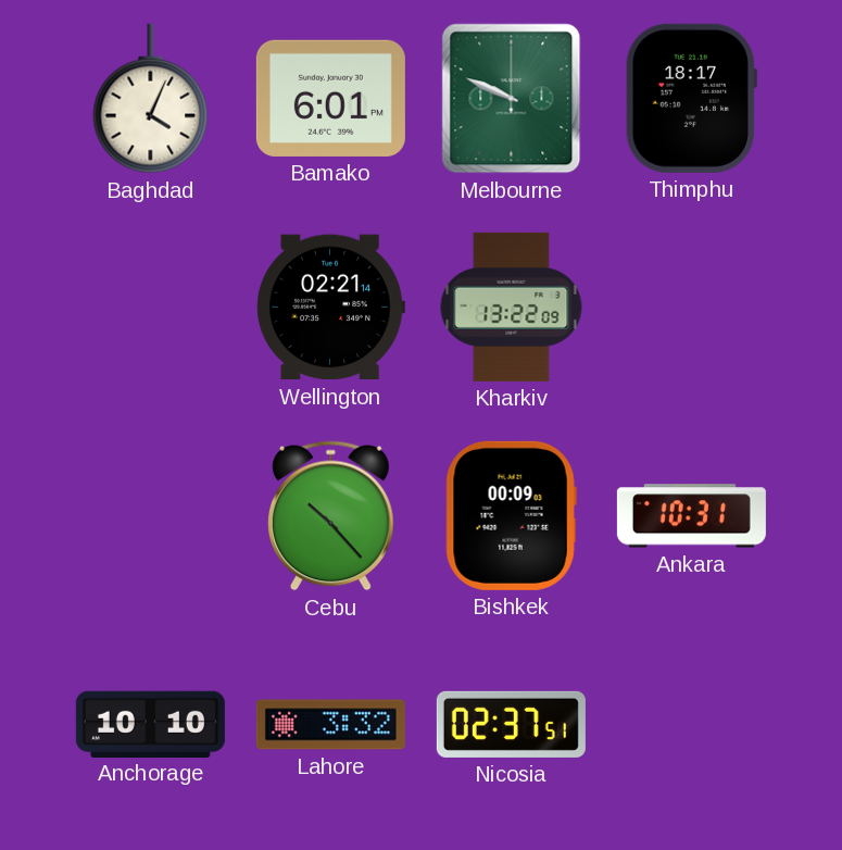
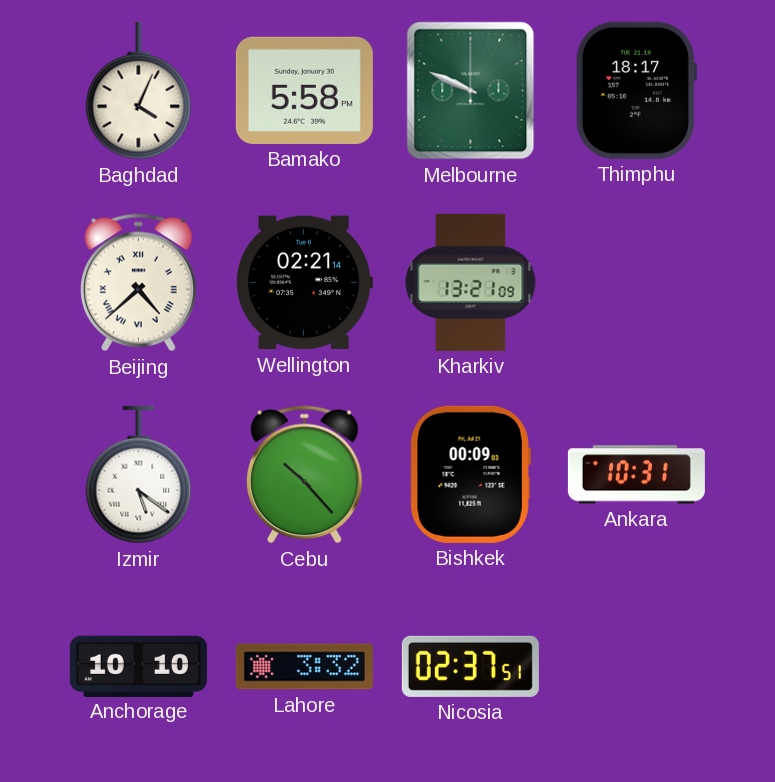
Bamako: 6:01 -> 5:58
Beijing: none -> 4:38
Kharkiv: 13:22 -> 13:21
Izmir: none -> 5:21
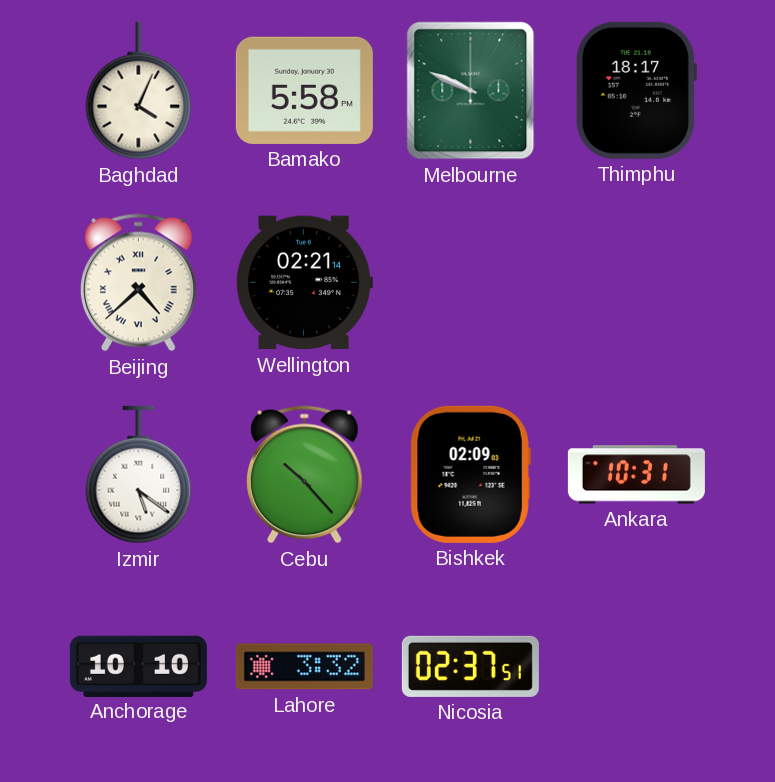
Kharkiv: 13:21 -> none
Bishkek: 00:09 -> 02:09
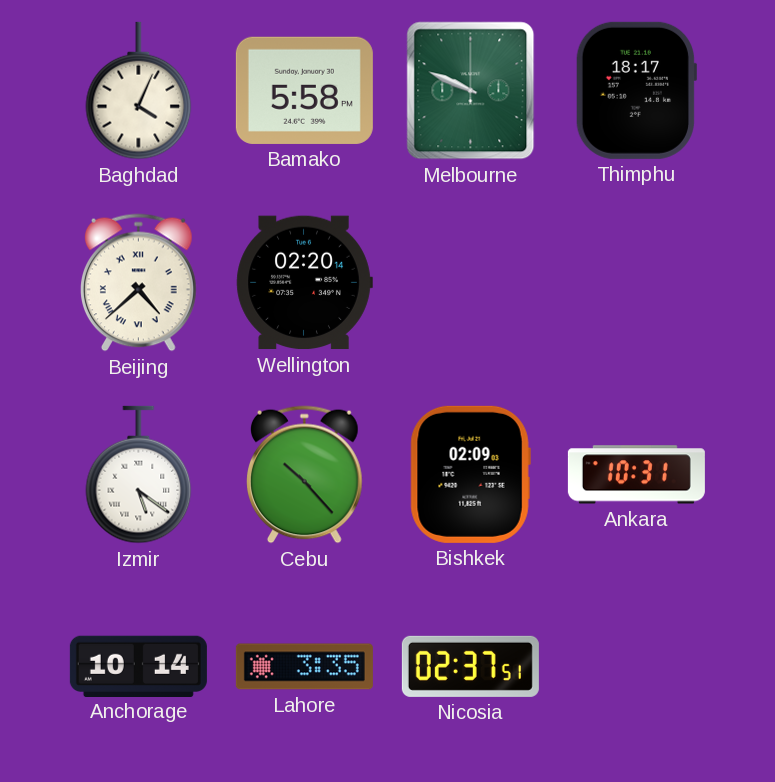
Wellington: 02:21 -> 02:20
Anchorage: 10:10 -> 10:14
Lahore: 3:32 -> 3:35
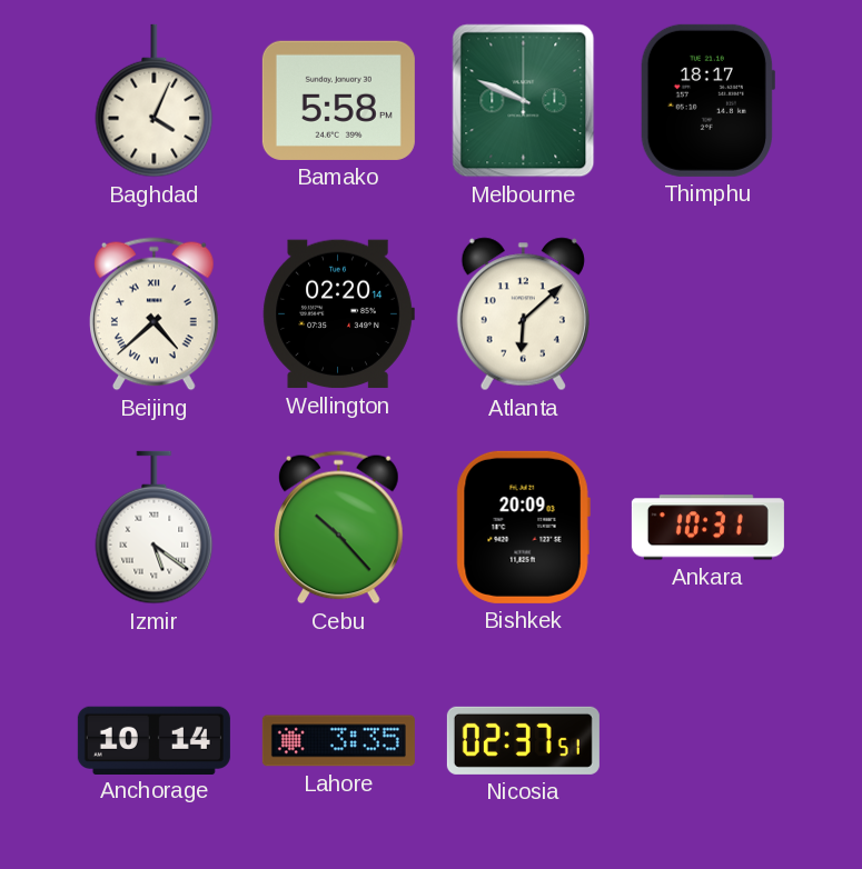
Atlanta: none -> 6:08
Bishkek: 02:09 -> 20:09
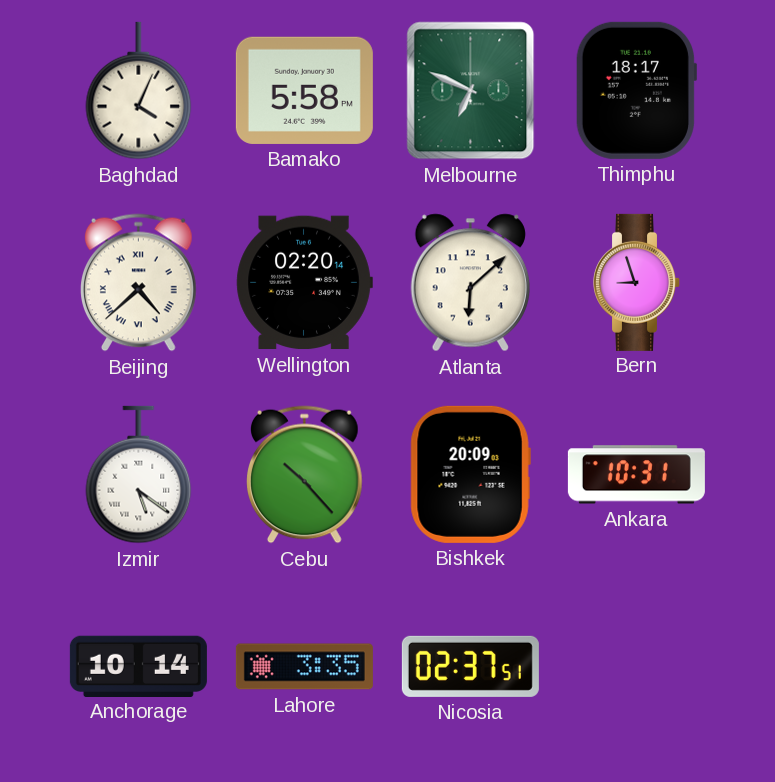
Melbourne: 9:49 -> 6:49
Bern: none -> 8:57
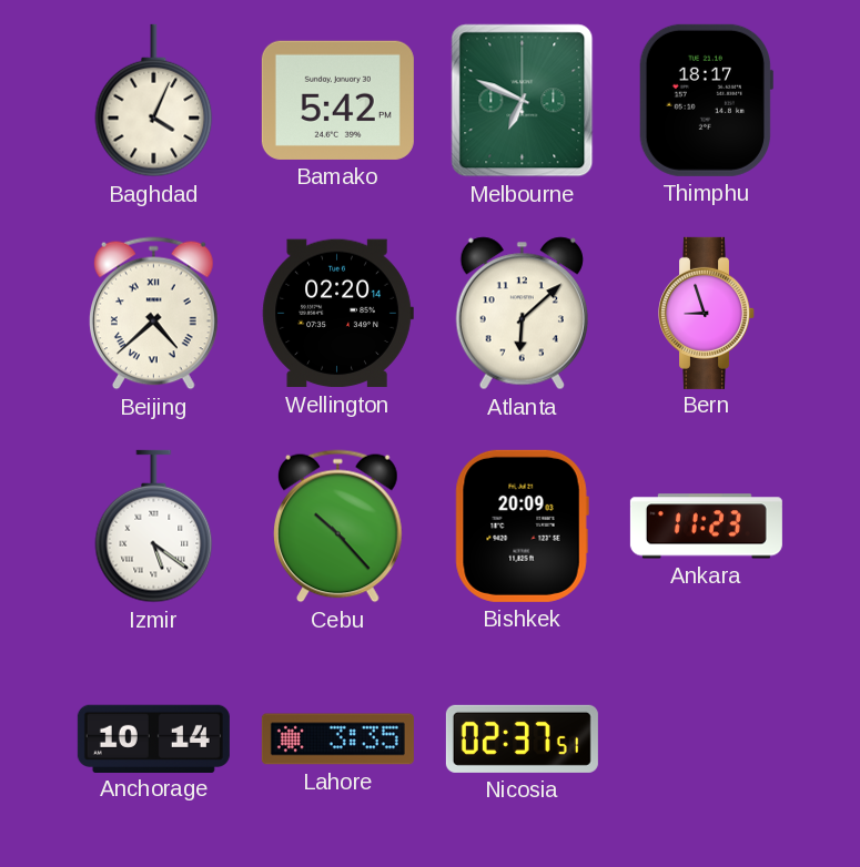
Bamako: 5:58 -> 5:42
Ankara: 10:31 -> 11:23
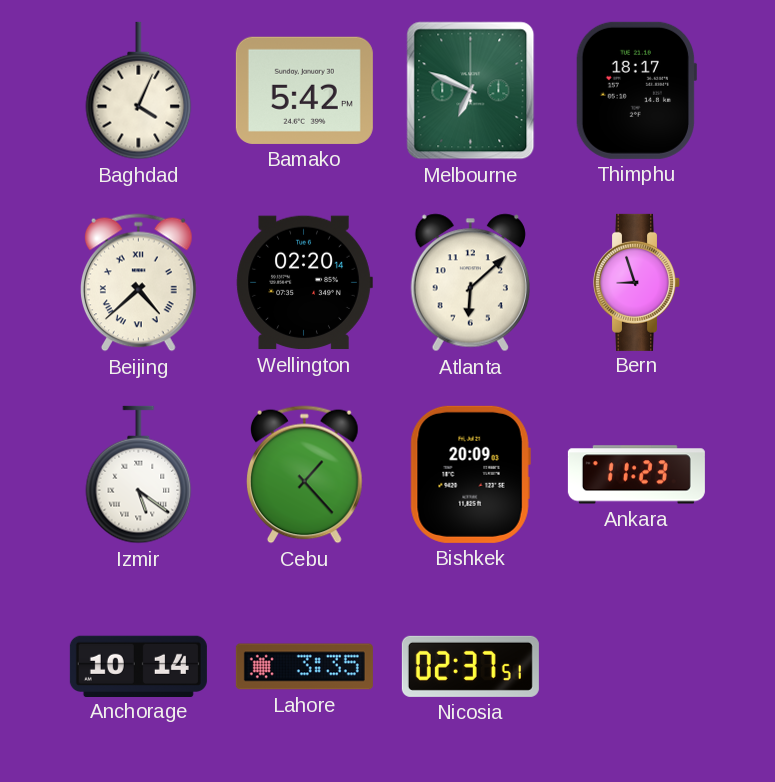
Cebu: 10:23 -> 1:23
